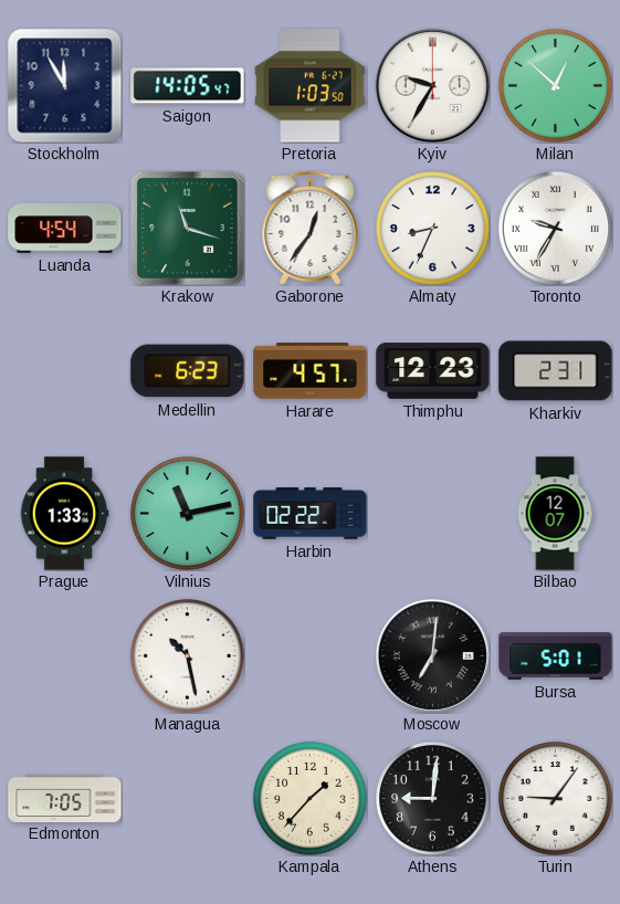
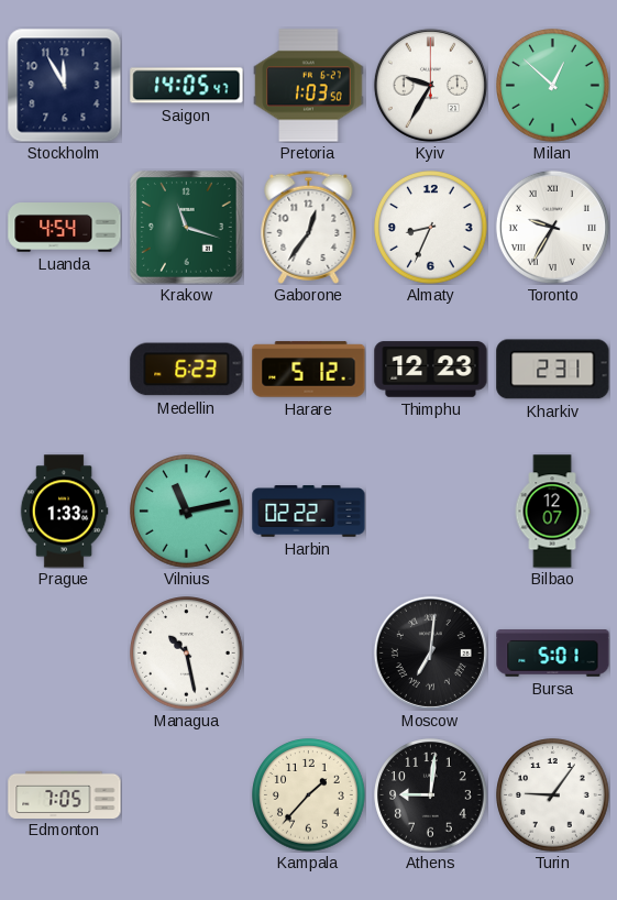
Harare: 4:57 -> 5:12
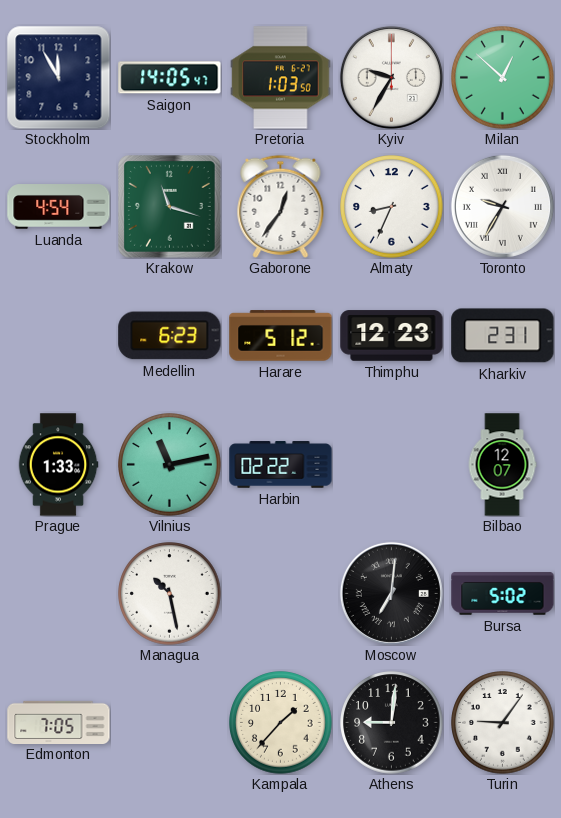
Bursa: 5:01 -> 5:02
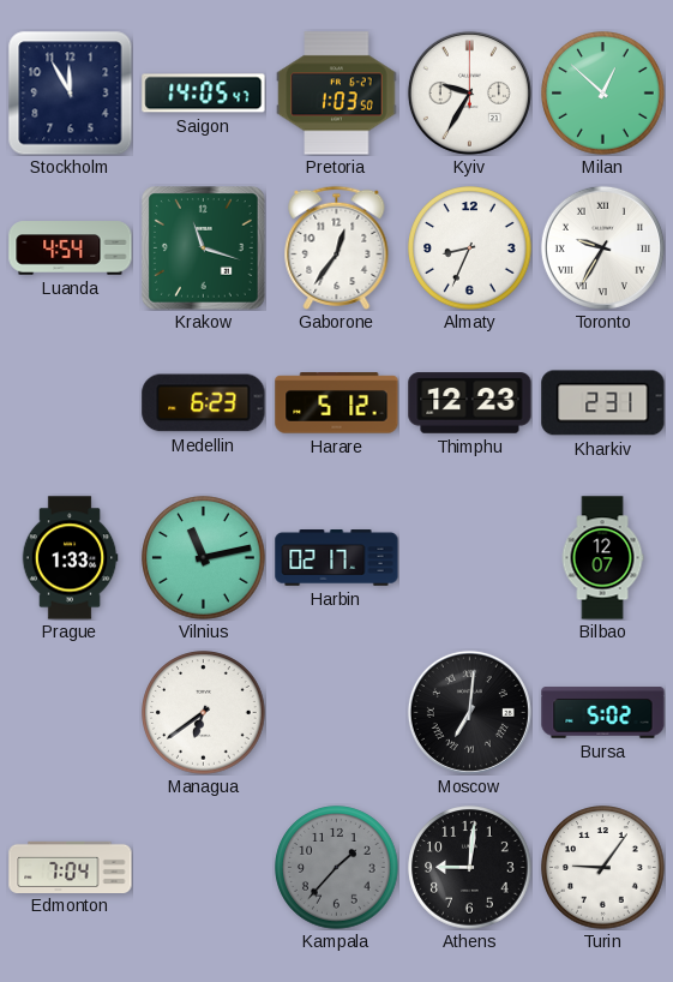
Harbin: 02:22 -> 02:17
Managua: 10:28 -> 6:39
Edmonton: 7:05 -> 7:04
Kampala dial: cream -> grey
